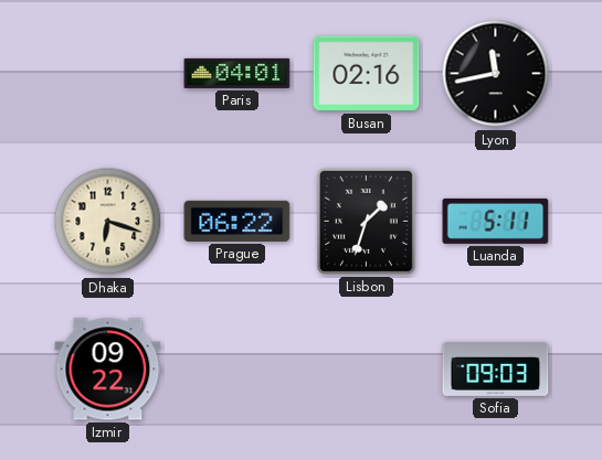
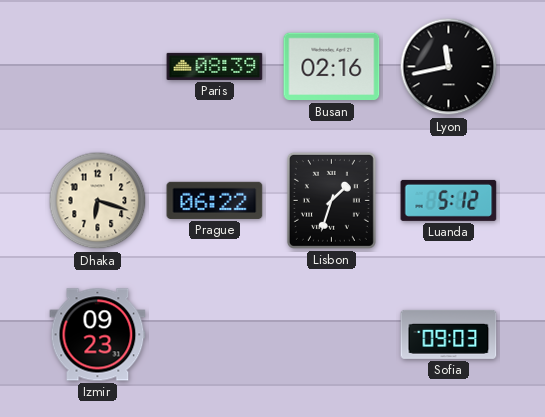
Paris: 04:01 -> 08:39
Luanda: 5:11 -> 5:12
Izmir: 09:22 -> 09:23
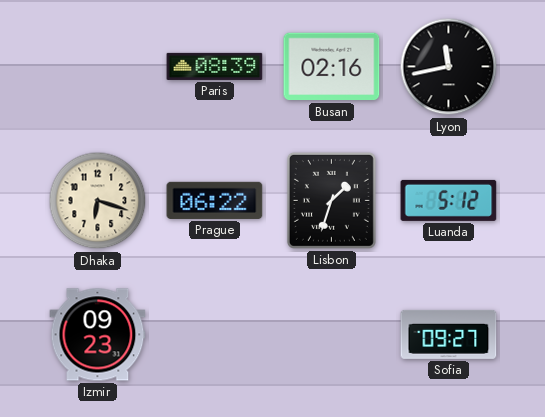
Sofia: 09:03 -> 09:27
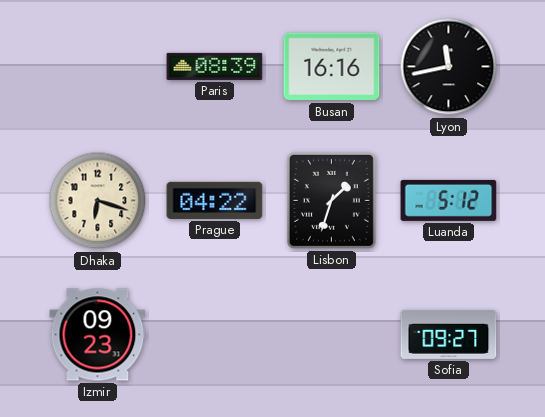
Busan: 02:16 -> 16:16
Prague: 06:22 -> 04:22
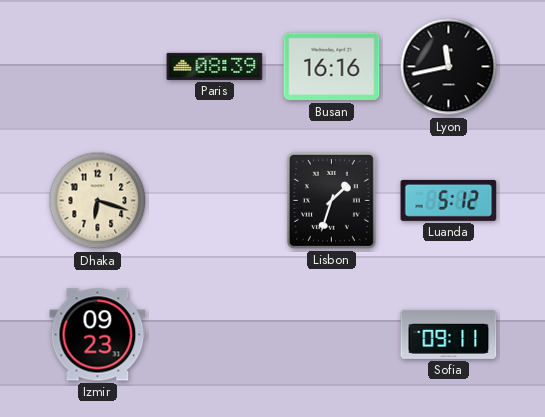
Prague: 04:22 -> none
Sofia: 09:27 -> 09:11
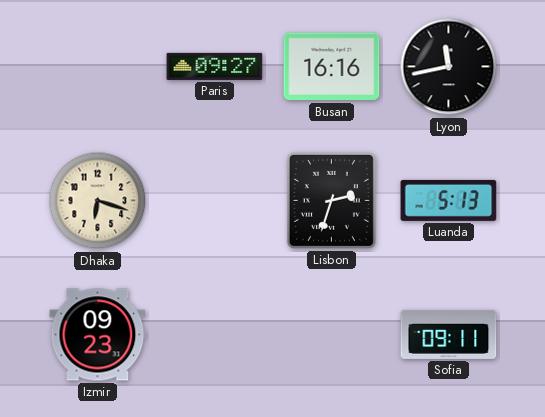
Paris: 08:39 -> 09:27
Lisbon: 1:33 -> 2:33
Luanda: 5:12 -> 5:13
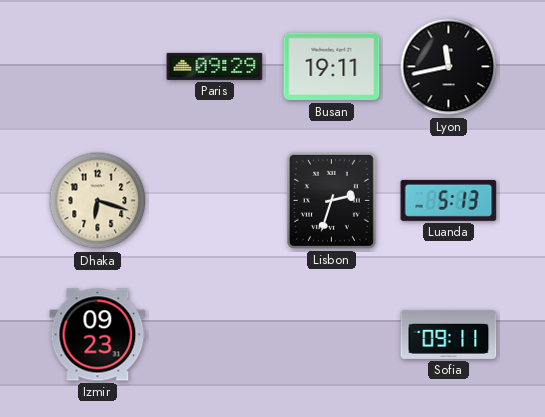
Paris: 09:27 -> 09:29
Busan: 16:16 -> 19:11
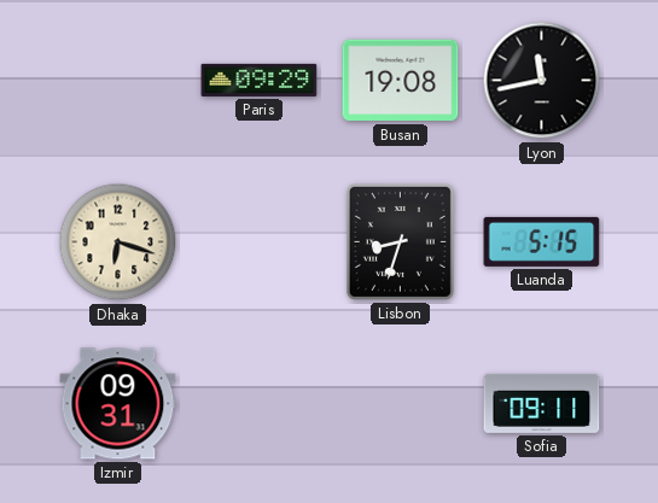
Busan: 19:11 -> 19:08
Lisbon: 2:33 -> 8:33
Luanda: 5:13 -> 5:15
Izmir: 09:23 -> 09:31
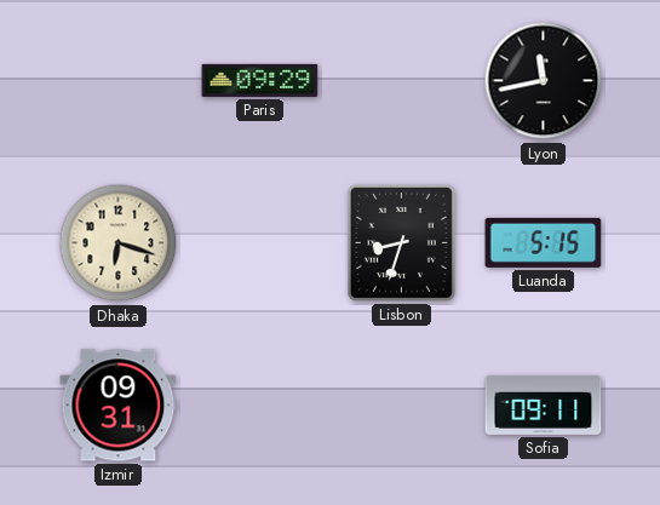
Busan: 19:08 -> none
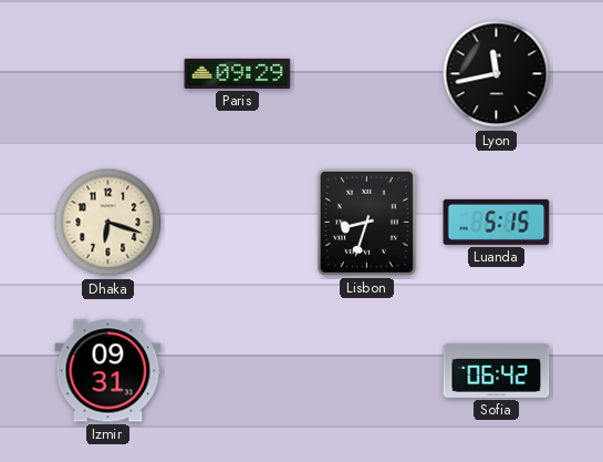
Sofia: 09:11 -> 06:42
